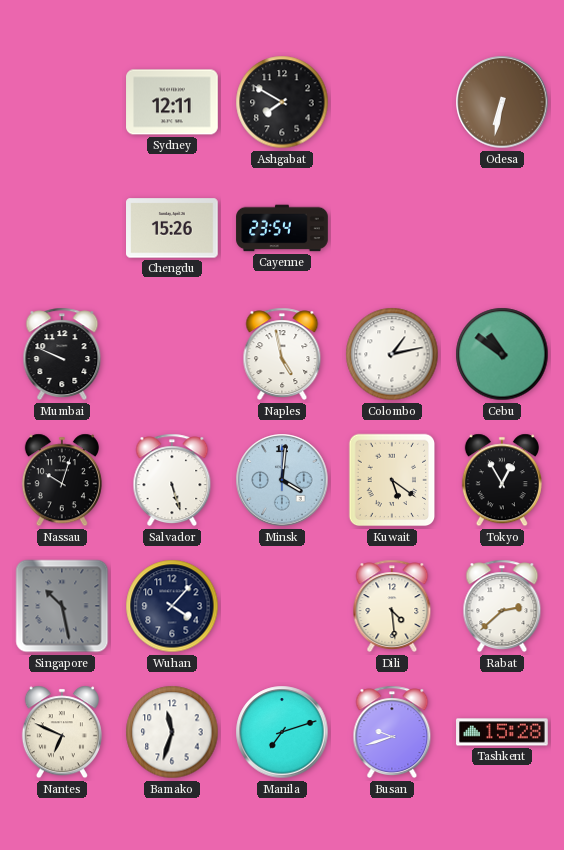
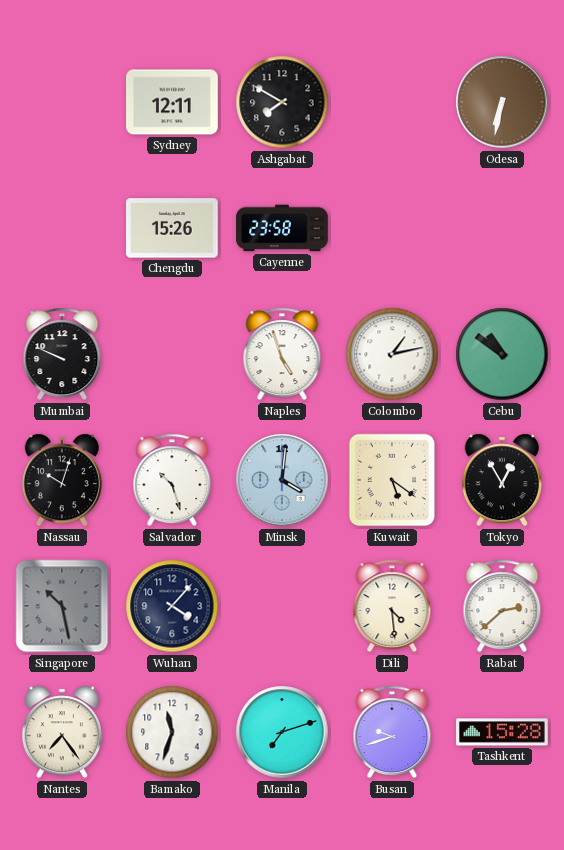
Cayenne: 23:54 -> 23:58
Naples: 4:58 -> 4:57
Salvador: 5:27 -> 10:27
Nantes: 6:49 -> 7:24
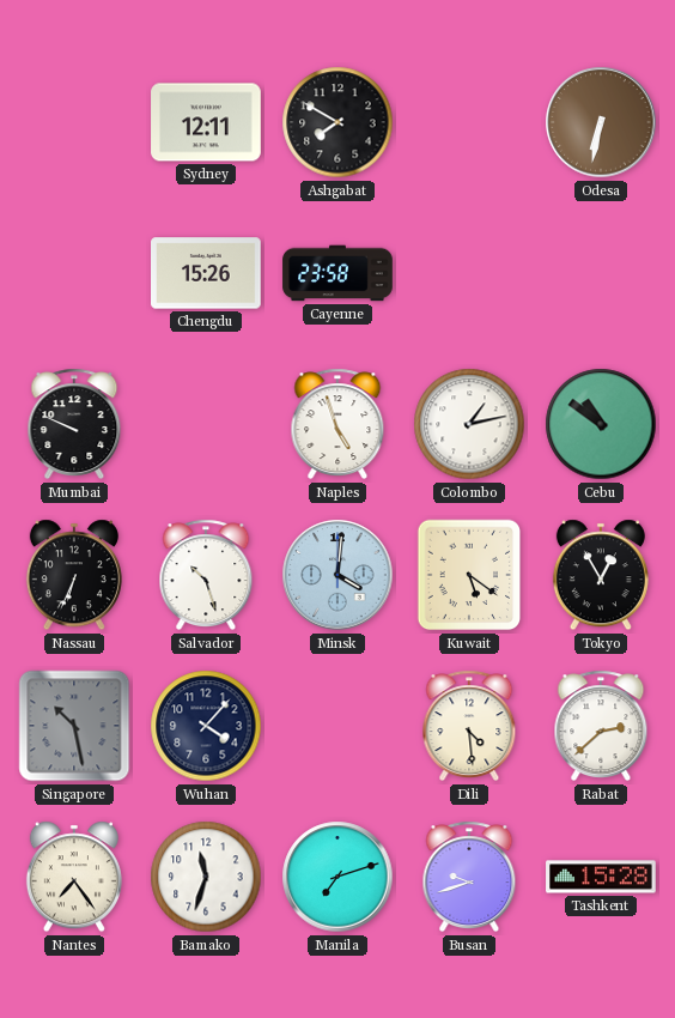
Nassau: 10:03 -> 6:34
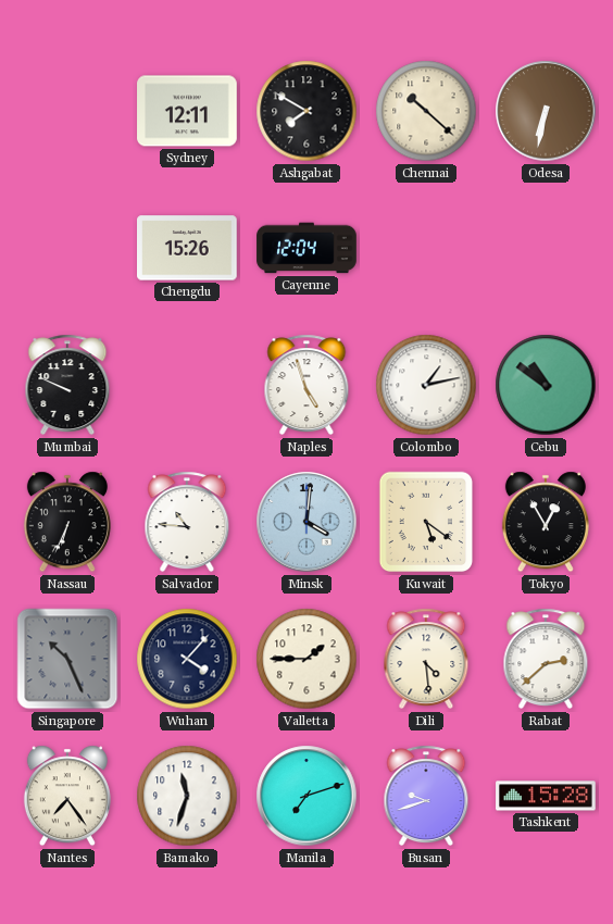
Chennai: none -> 10:22
Cayenne: 23:58 -> 12:04
Salvador: 10:27 -> 10:46
Singapore: 10:28 -> 10:26
Valletta: none -> 1:45
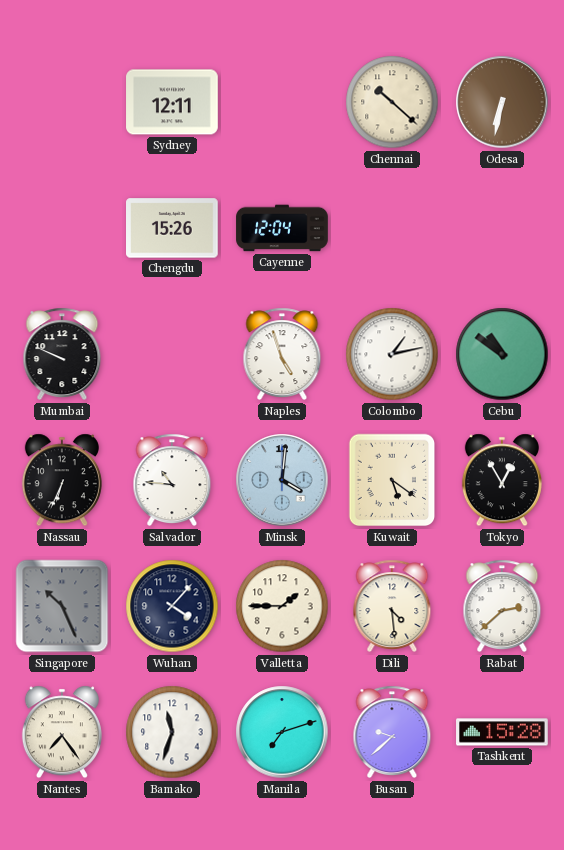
Ashgabat: 7:50 -> none
Busan: 9:42 -> 9:38
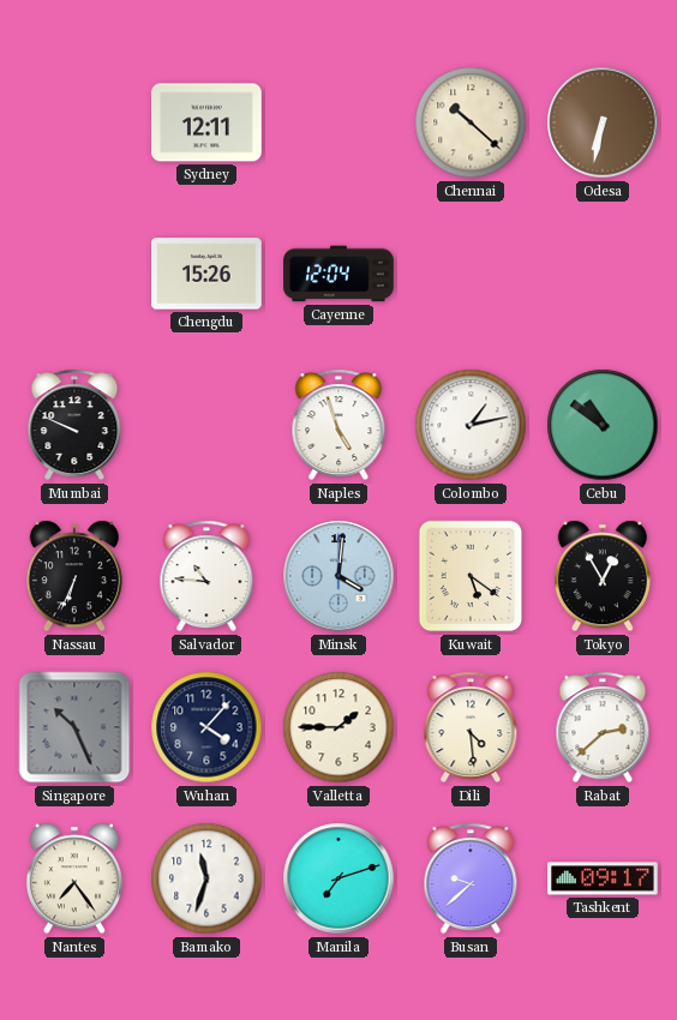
Tashkent: 15:28 -> 09:17
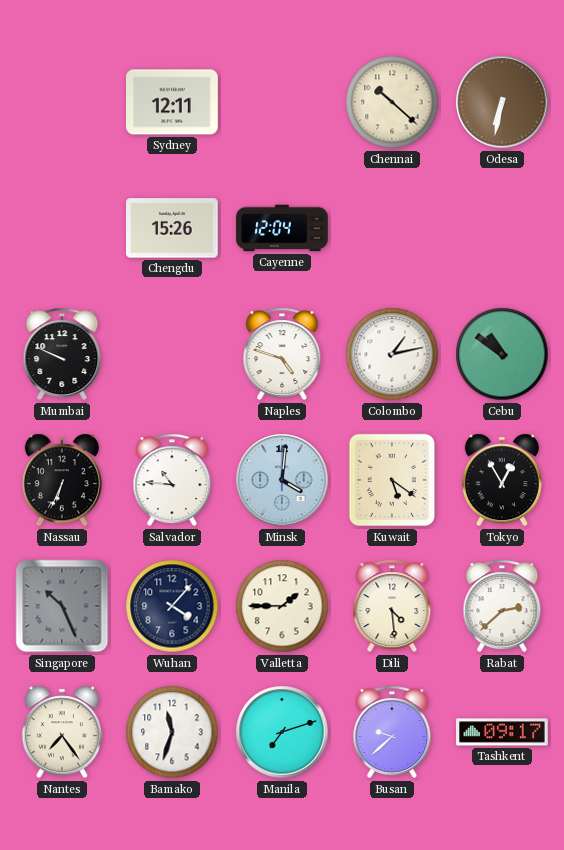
Naples: 4:57 -> 4:48
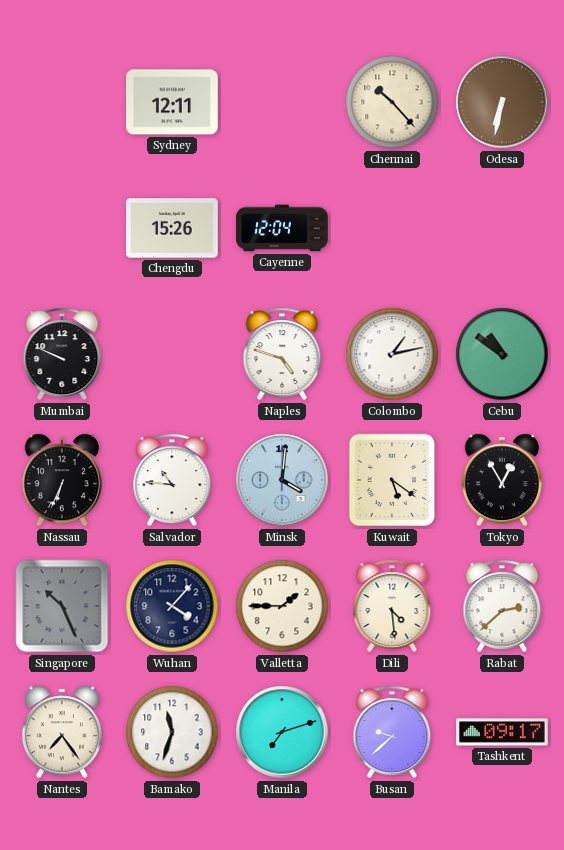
Chennai: 10:22 -> 10:23
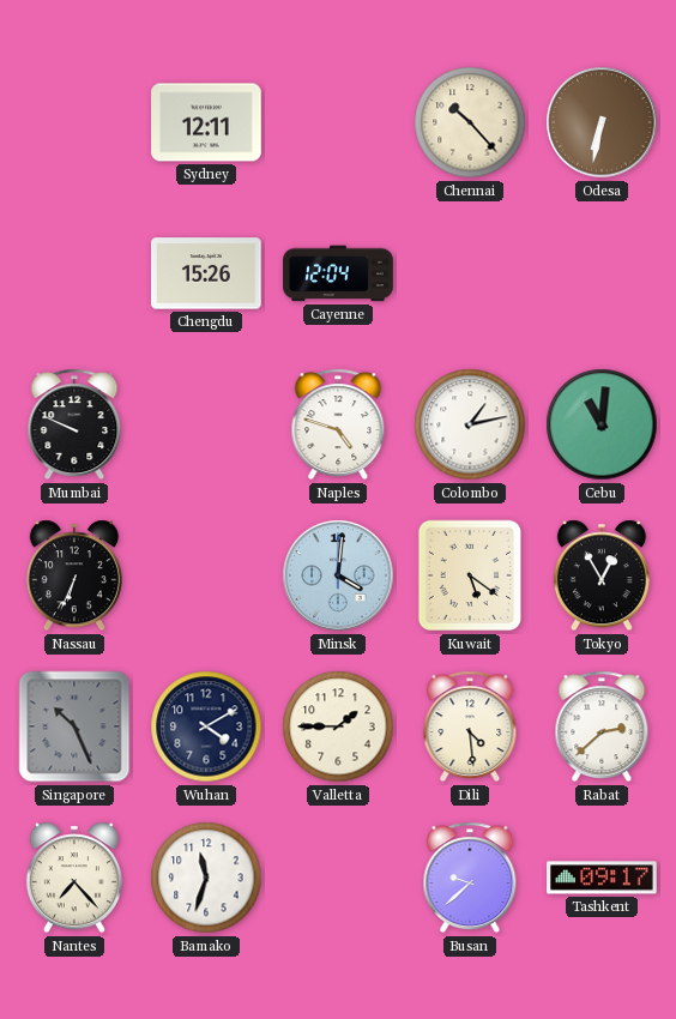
Cebu: 10:51 -> 11:01
Salvador: 10:46 -> none
Wuhan: 4:07 -> 4:10
Nantes: 7:24 -> 7:23
Manila: 7:12 -> none
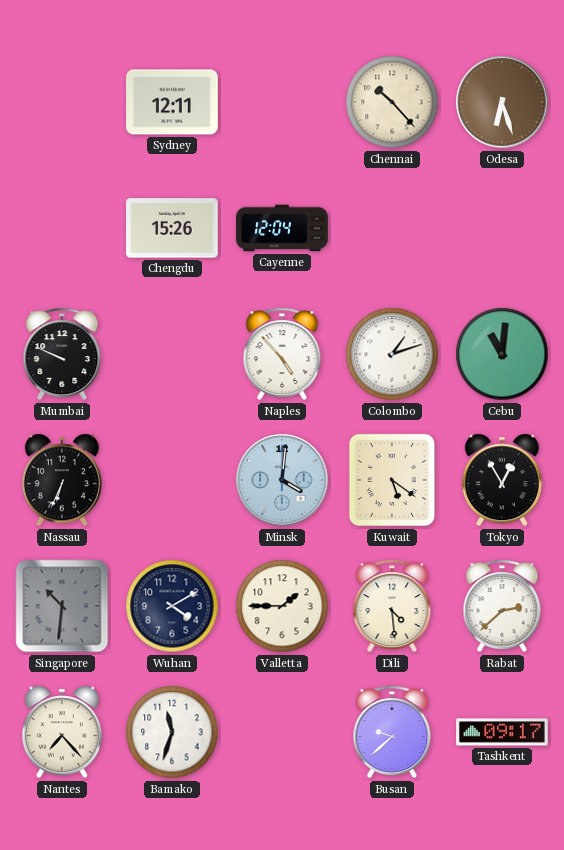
Odesa: 6:32 -> 6:27
Naples: 4:48 -> 4:53
Colombo: 1:13 -> 1:12
Singapore: 10:26 -> 10:31
